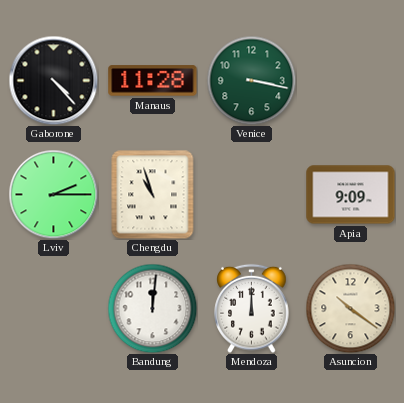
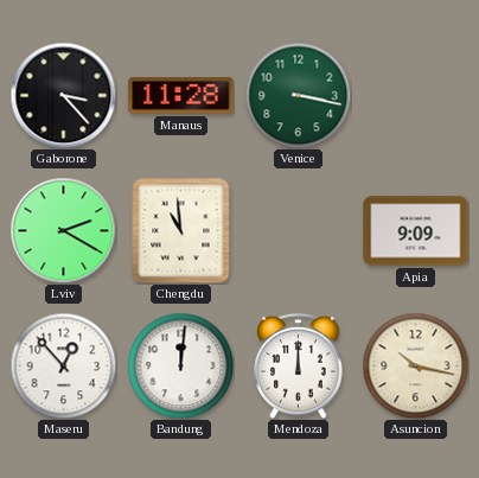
Gaborone: 4:23 -> 3:23
Lviv: 2:15 -> 2:20
Chengdu: 10:57 -> 10:59
Maseru: none -> 12:53
Asuncion: 10:21 -> 10:17
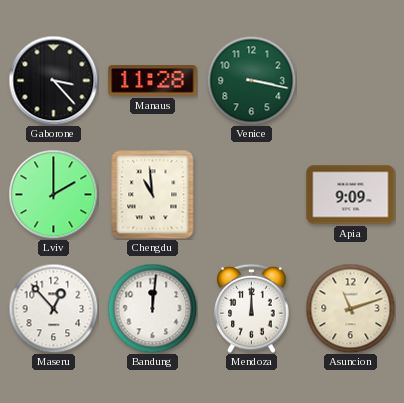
Lviv: 2:20 -> 2:00
Asuncion: 10:17 -> 11:12
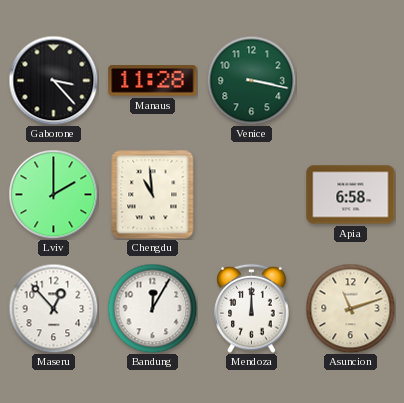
Apia: 9:09 -> 6:58
Bandung: 12:01 -> 12:05
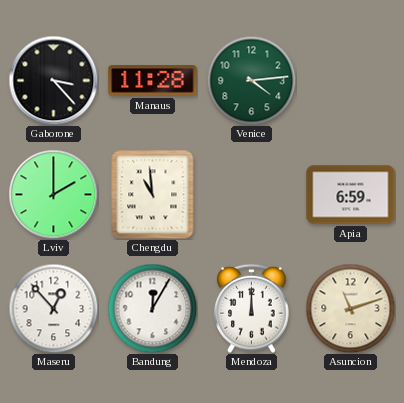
Venice: 3:17 -> 4:14
Apia: 6:58 -> 6:59
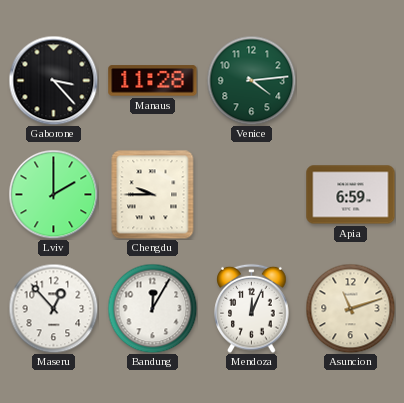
Chengdu: 10:59 -> 9:45
Mendoza: 12:00 -> 12:04
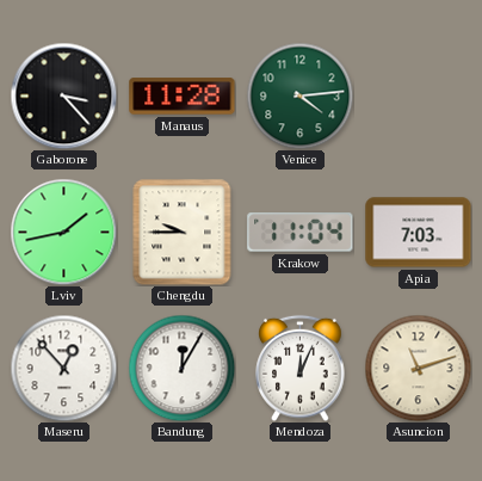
Lviv: 2:00 -> 1:43
Krakow: none -> 11:04
Apia: 6:59 -> 7:03
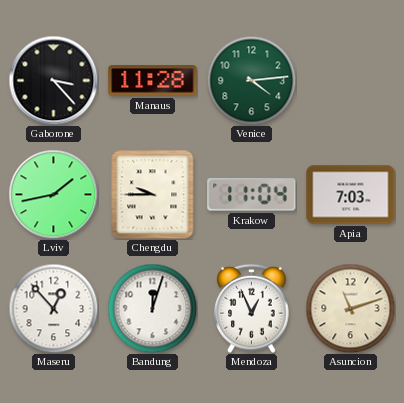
Bandung: 12:05 -> 12:03
Mendoza: 12:04 -> 12:56
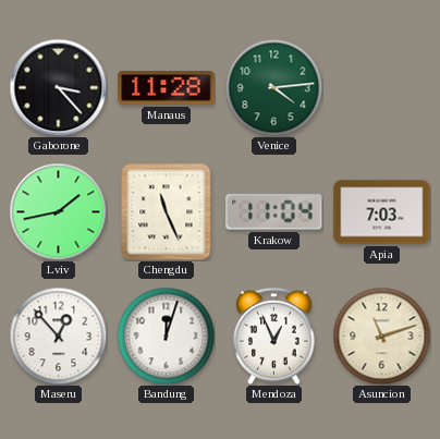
Chengdu: 9:45 -> 11:26
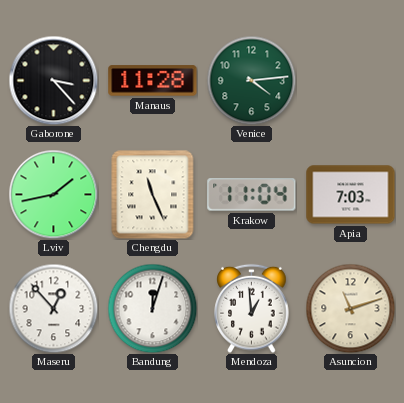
Mendoza: 12:56 -> 12:59
